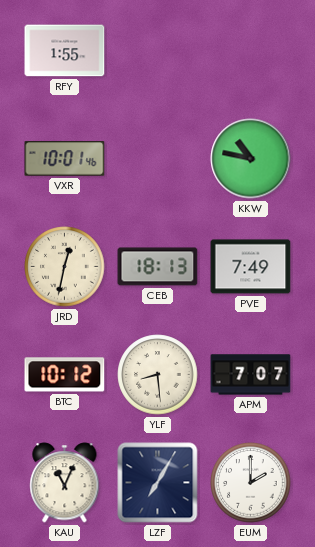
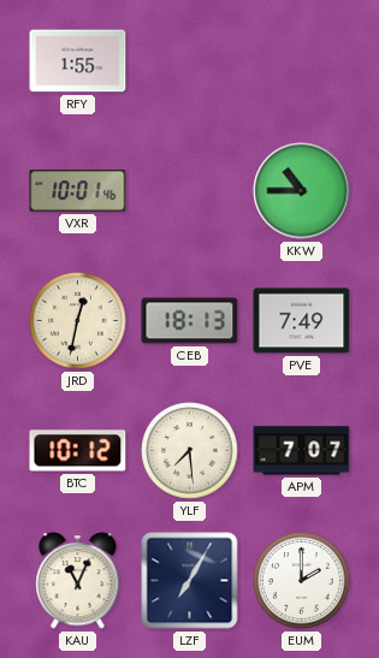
KKW: 10:47 -> 10:45
YLF: 8:29 -> 7:29
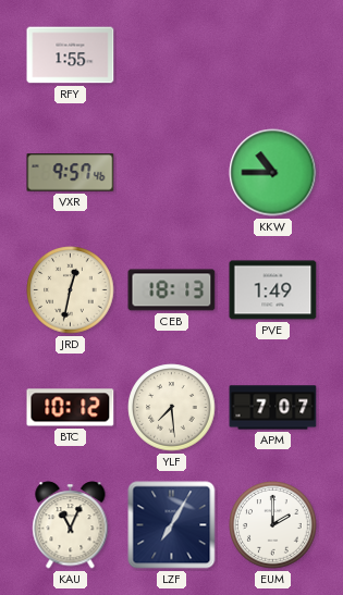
VXR: 10:01 -> 9:57
PVE: 7:49 -> 1:49
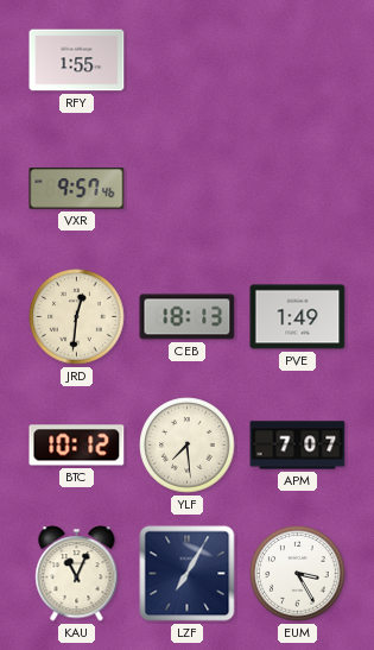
KKW: 10:45 -> none
JRD: 12:32 -> 12:31
EUM: 2:00 -> 3:25
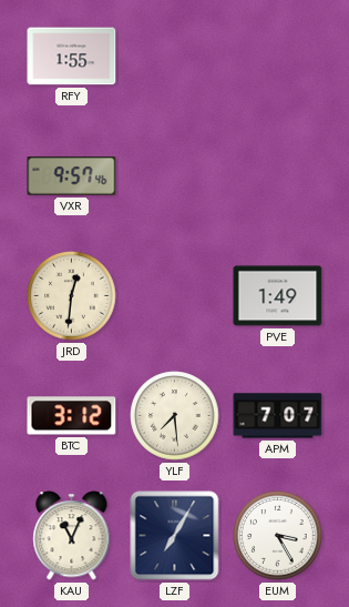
CEB: 18:13 -> none
BTC: 10:12 -> 3:12
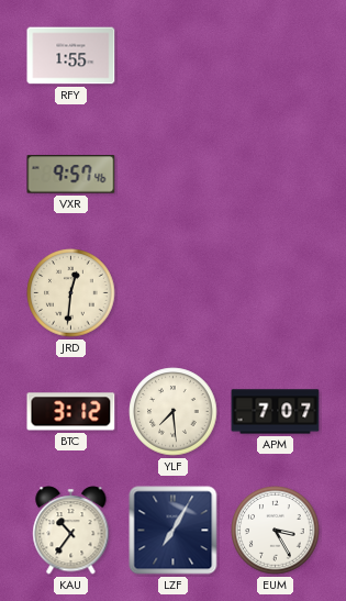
PVE: 1:49 -> none
KAU: 11:04 -> 10:36
